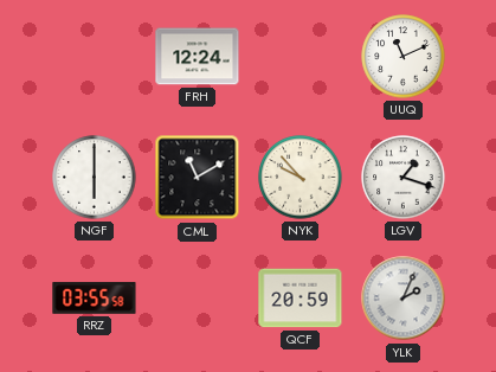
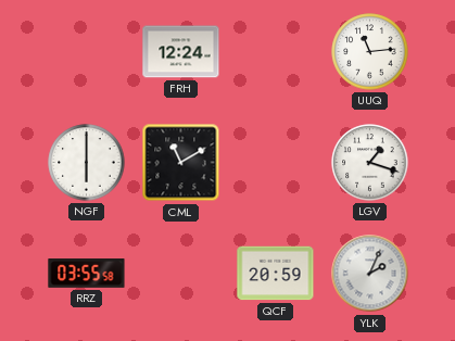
UUQ: 11:11 -> 11:14
NYK: 9:53 -> none
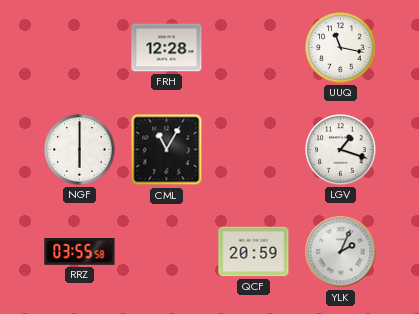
FRH: 12:24 -> 12:28
UUQ: 11:14 -> 11:17
CML: 11:10 -> 11:05
